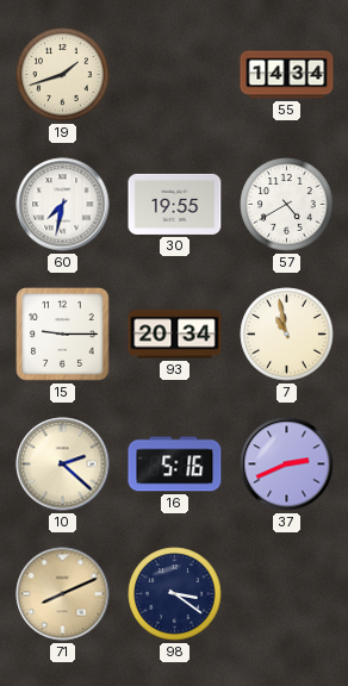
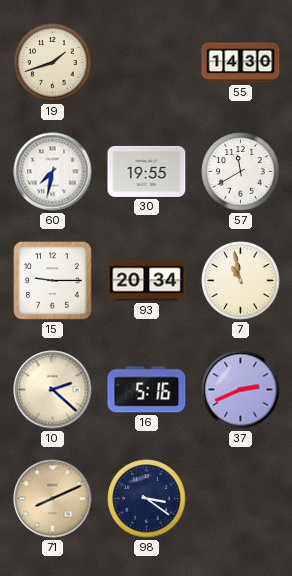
55: 14:34 -> 14:30
57: 4:40 -> 11:40
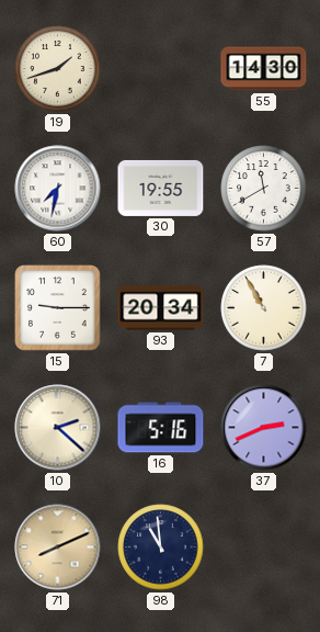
7: 10:58 -> 10:55
98: 3:21 -> 10:59
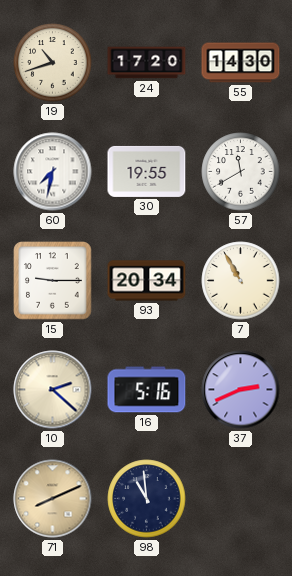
19: 1:42 -> 10:42
24: none -> 17:20
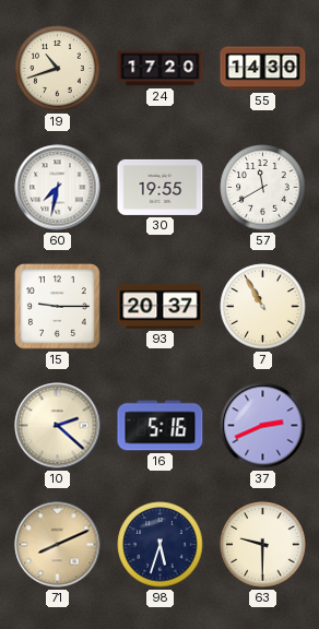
93: 20:34 -> 20:37
98: 10:59 -> 5:33
63: none -> 9:30
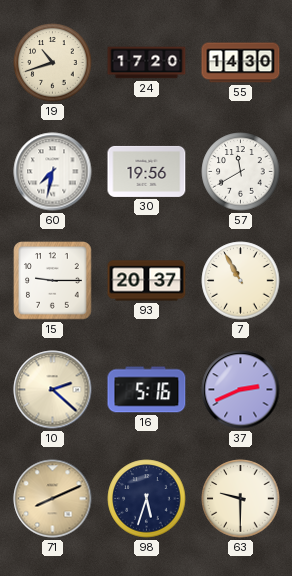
30: 19:55 -> 19:56
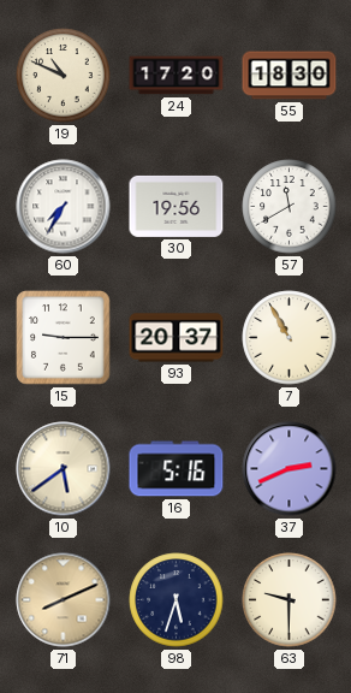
19: 10:42 -> 10:49
55: 14:30 -> 18:30
60: 7:32 -> 7:35
10: 2:22 -> 5:39
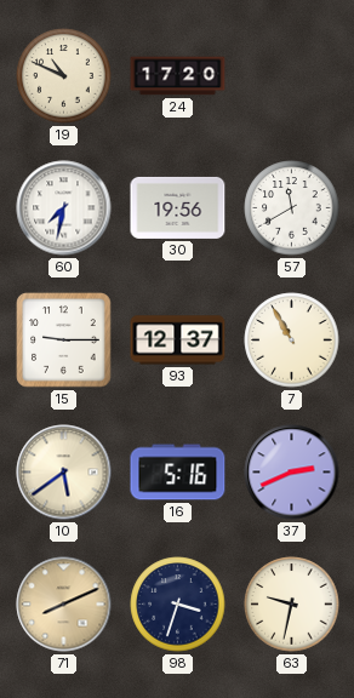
55: 18:30 -> none
60: 7:35 -> 7:32
93: 20:37 -> 12:37
98: 5:33 -> 3:33
63: 9:30 -> 9:32
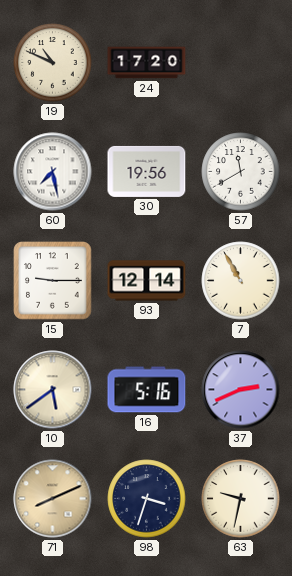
60: 7:32 -> 7:28
93: 12:37 -> 12:14
